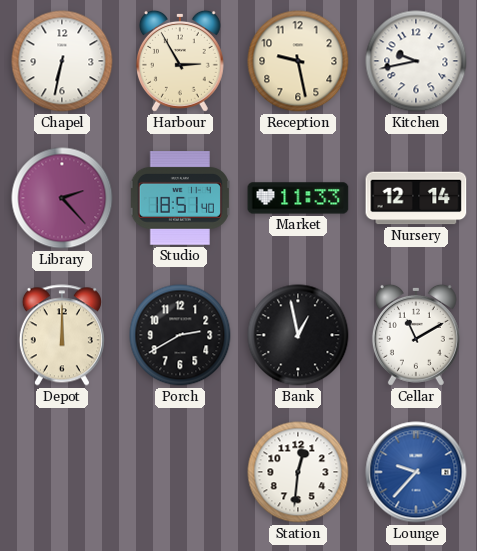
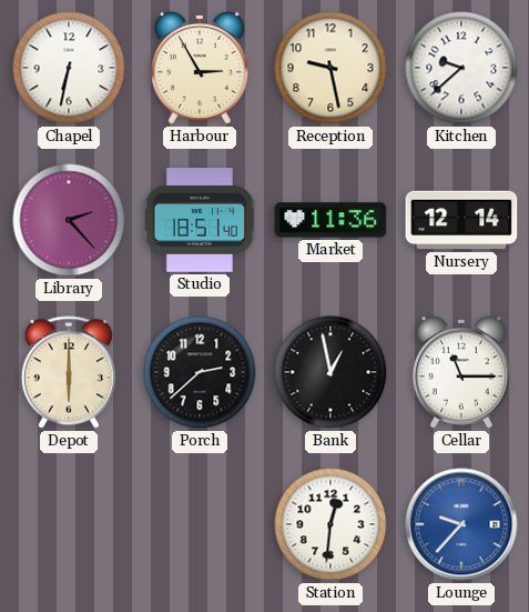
Kitchen: 9:43 -> 9:38
Market: 11:33 -> 11:36
Depot: 12:00 -> 6:00
Porch: 2:40 -> 2:38
Cellar: 11:10 -> 11:15
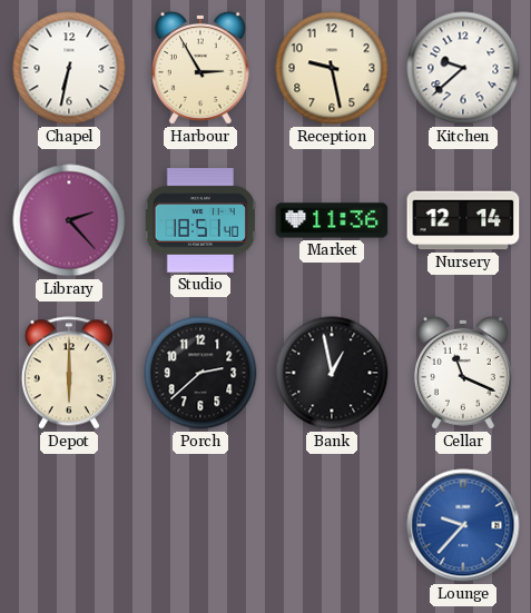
Cellar: 11:15 -> 11:19
Station: 12:31 -> none
